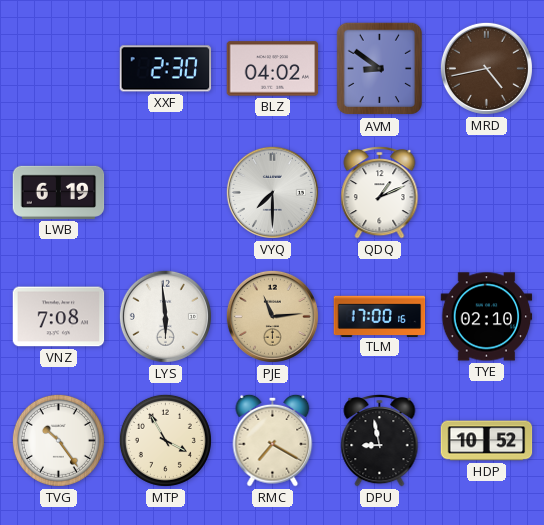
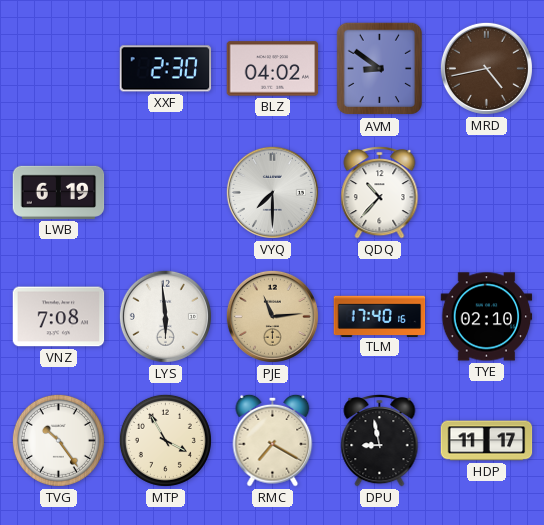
QDQ: 1:11 -> 10:37
TLM: 17:00 -> 17:40
HDP: 10:52 -> 11:17
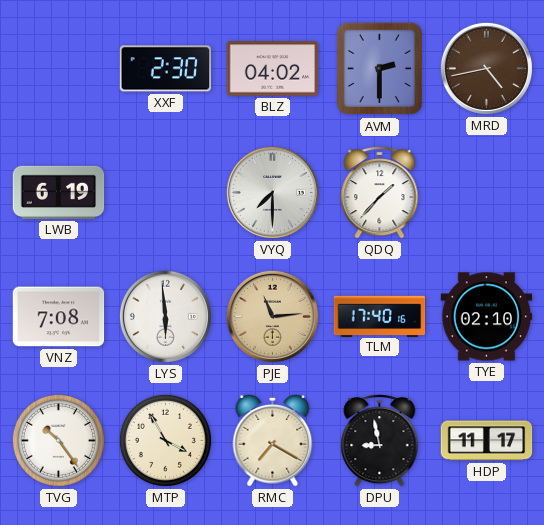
AVM: 8:51 -> 2:30
QDQ: 10:37 -> 1:37
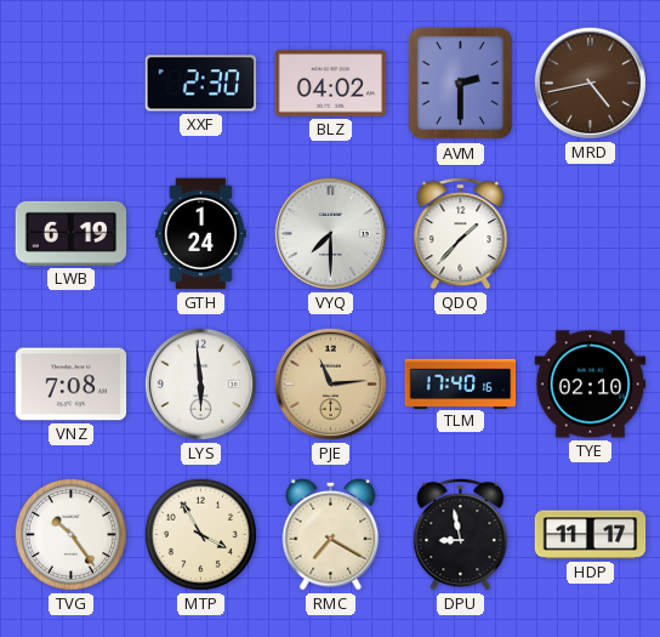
GTH: none -> 1:24
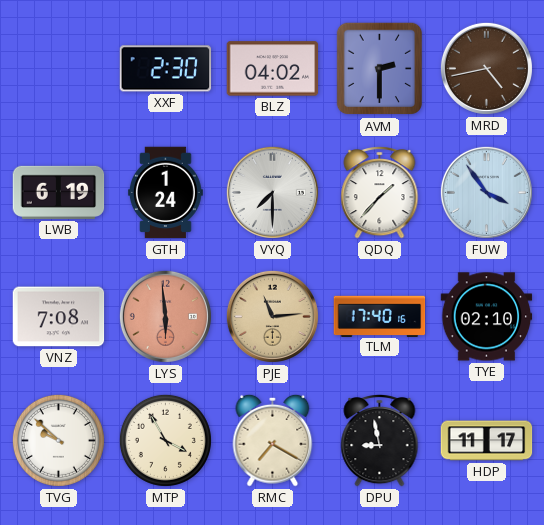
FUW: none -> 3:54
LYS dial: white -> salmon
TVG: 10:24 -> 9:52
